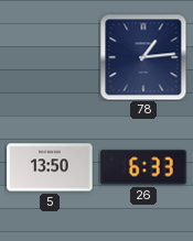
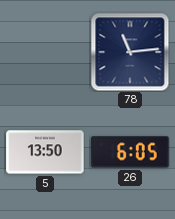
78: 1:14 -> 11:14
26: 6:33 -> 6:05
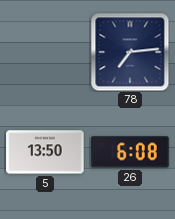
78: 11:14 -> 7:14
26: 6:05 -> 6:08
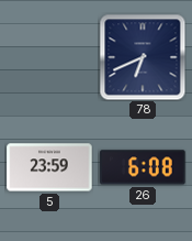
78: 7:14 -> 6:41
5: 13:50 -> 23:59
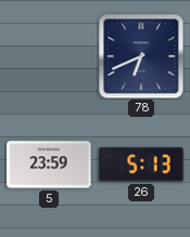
26: 6:08 -> 5:13
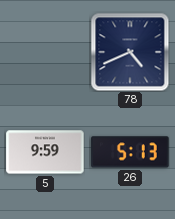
78: 6:41 -> 4:41
5: 23:59 -> 9:59
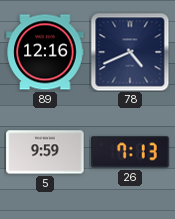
89: none -> 12:16
26: 5:13 -> 7:13
